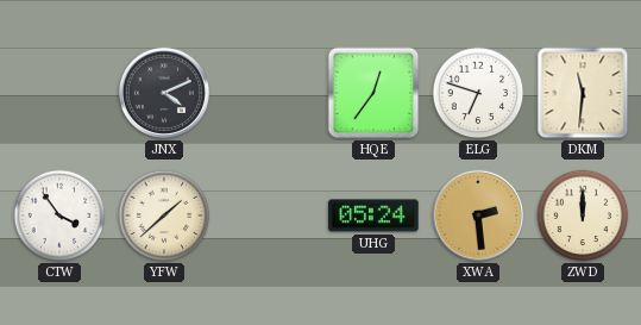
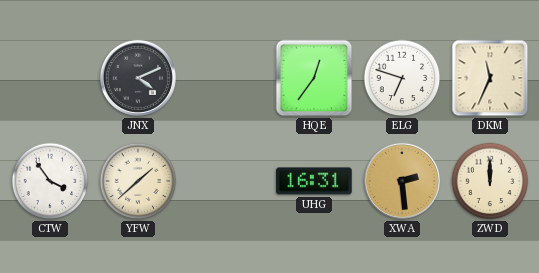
DKM: 11:31 -> 11:34
UHG: 05:24 -> 16:31
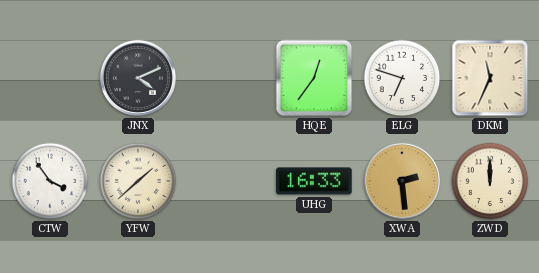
UHG: 16:31 -> 16:33
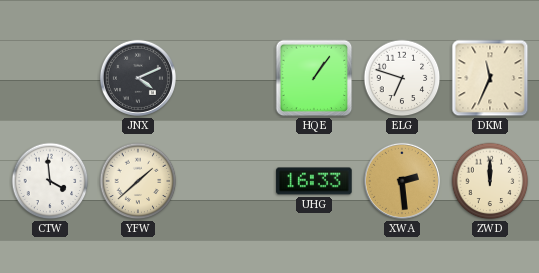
HQE: 12:36 -> 1:06
CTW: 3:54 -> 3:59
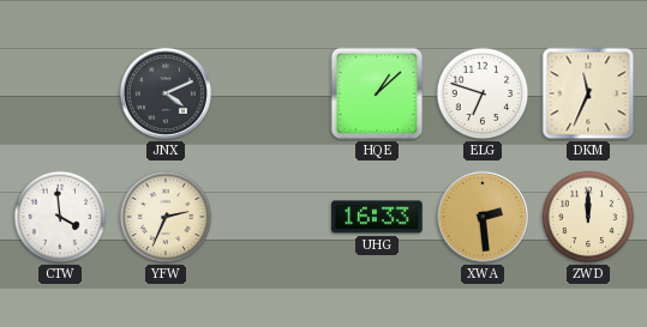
HQE: 1:06 -> 1:08
YFW: 1:38 -> 2:34
